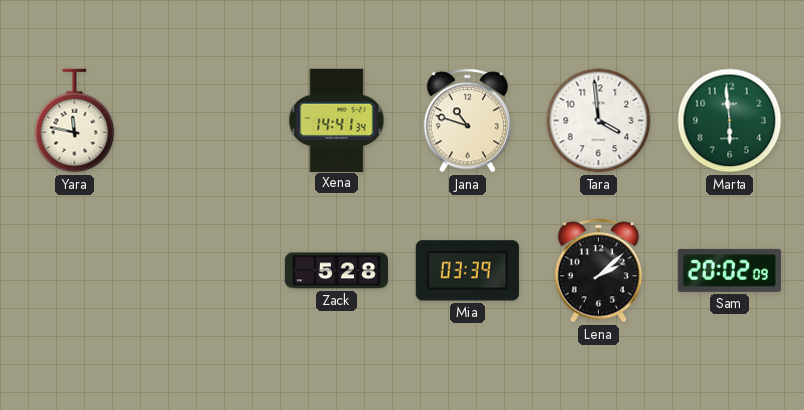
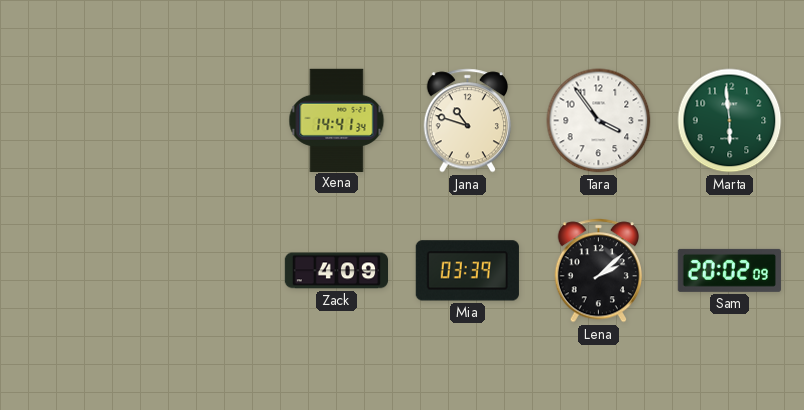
Yara: 11:47 -> none
Tara: 3:59 -> 3:54
Zack: 5:28 -> 4:09
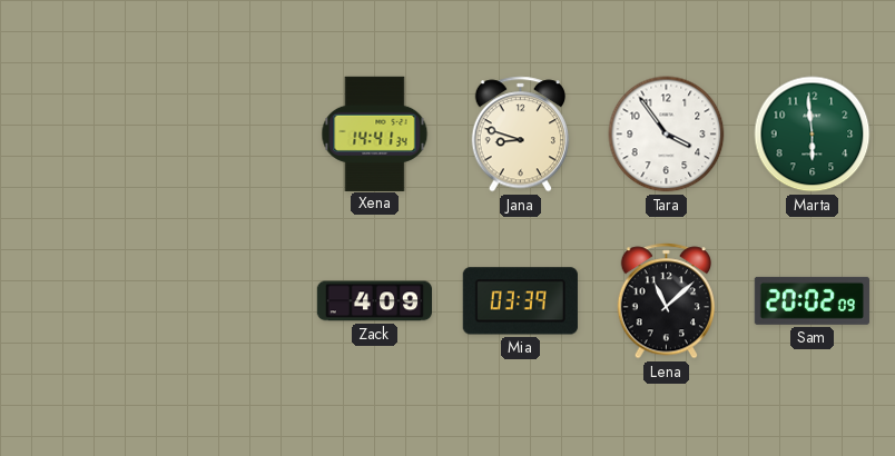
Jana: 10:48 -> 8:48
Lena: 2:08 -> 11:08
